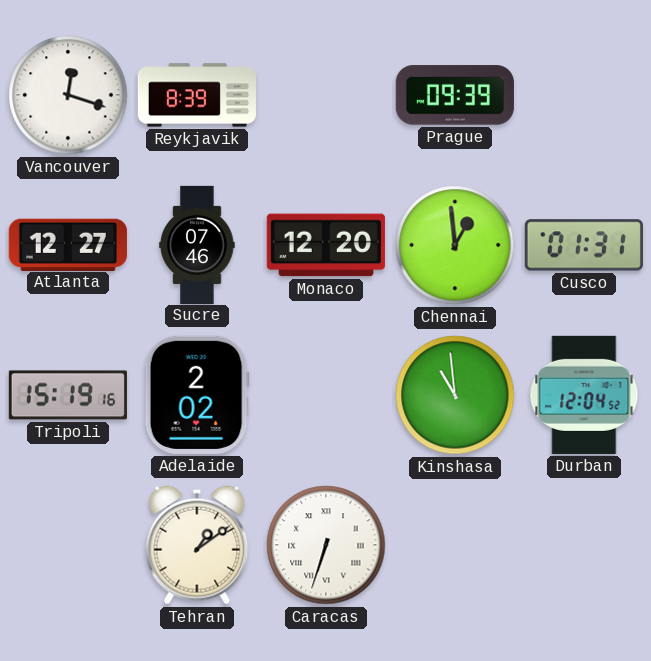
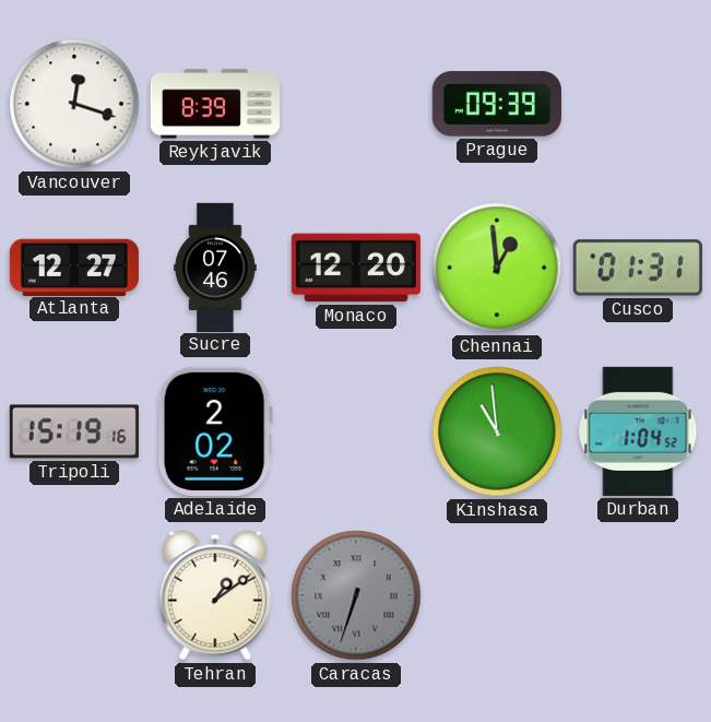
Durban: 12:04 -> 1:04
Caracas dial: white -> grey
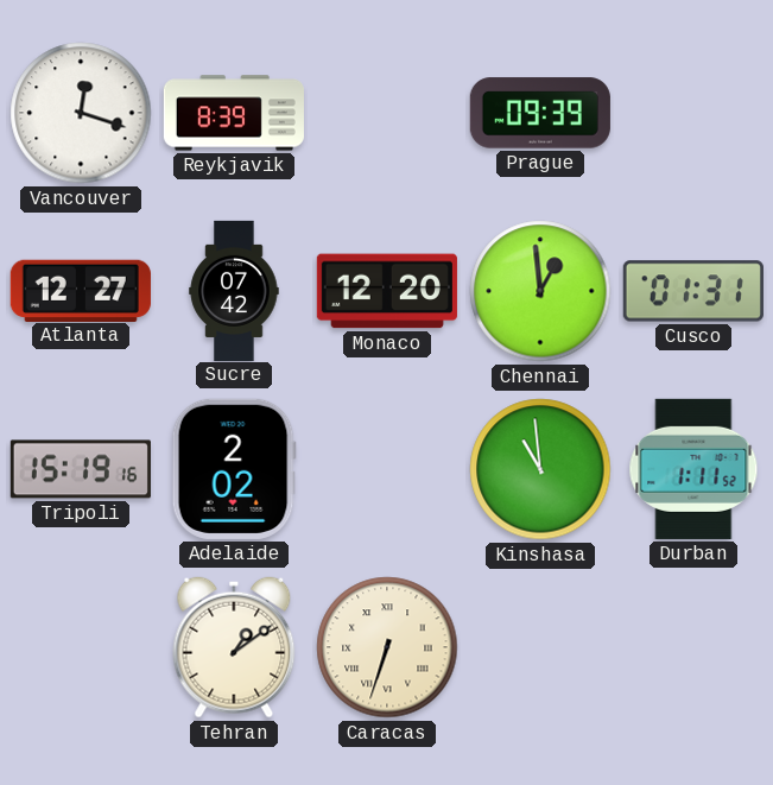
Sucre: 07:46 -> 07:42
Durban: 1:04 -> 1:11
Caracas dial: grey -> cream
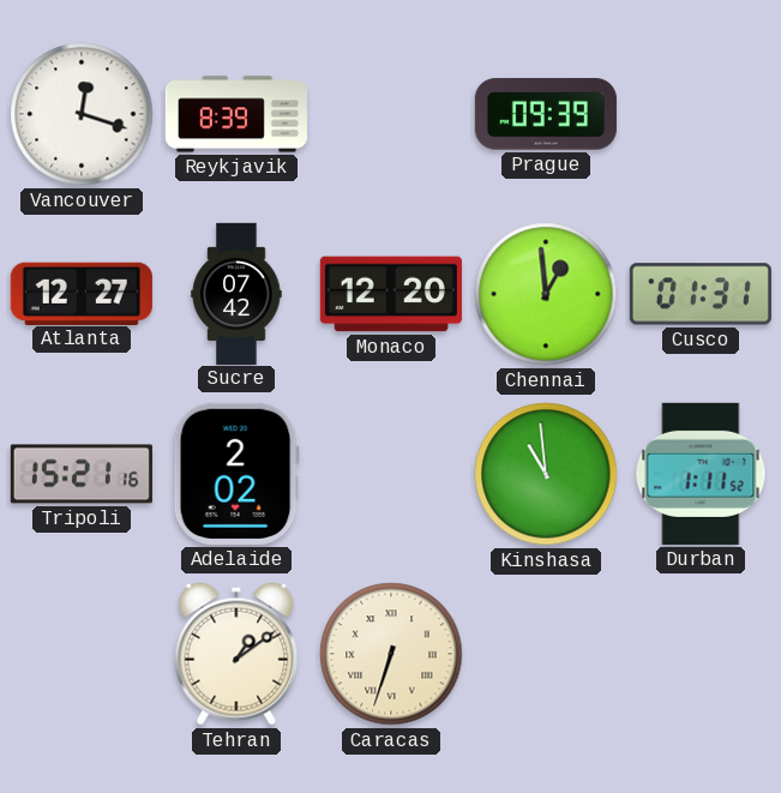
Tripoli: 15:19 -> 15:21
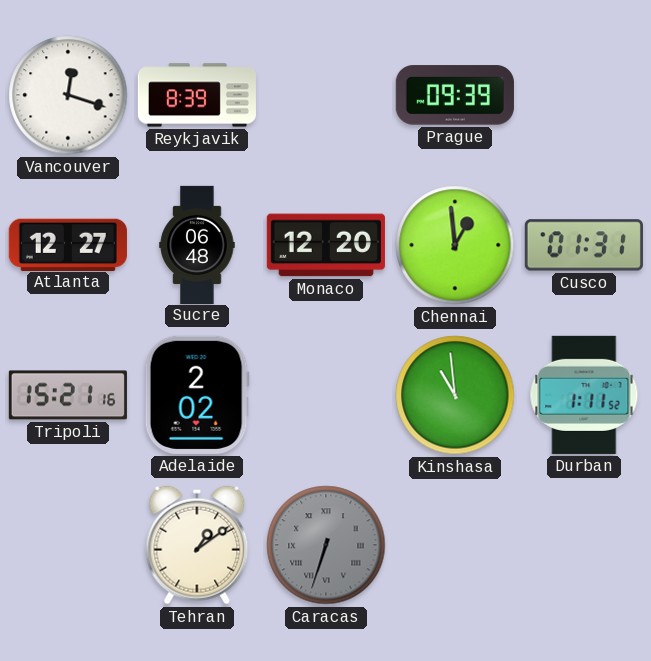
Sucre: 07:42 -> 06:48
Caracas dial: cream -> grey
